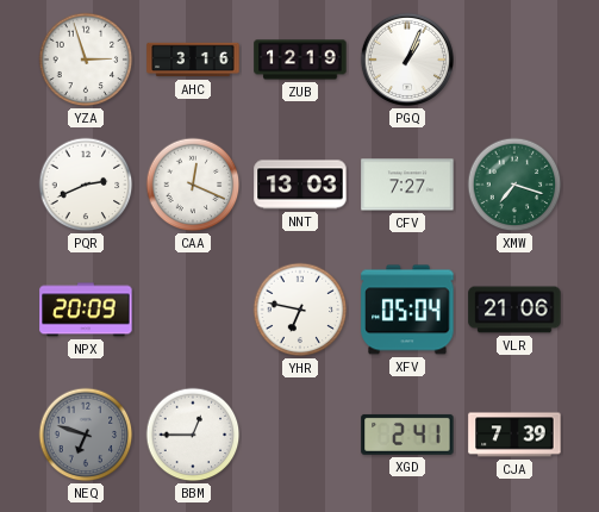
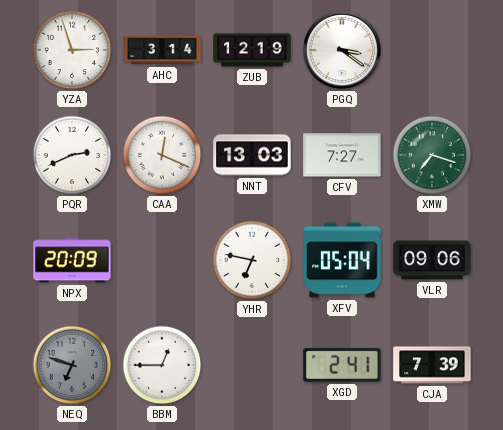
AHC: 3:16 -> 3:14
PGQ: 1:04 -> 3:21
VLR: 21:06 -> 09:06
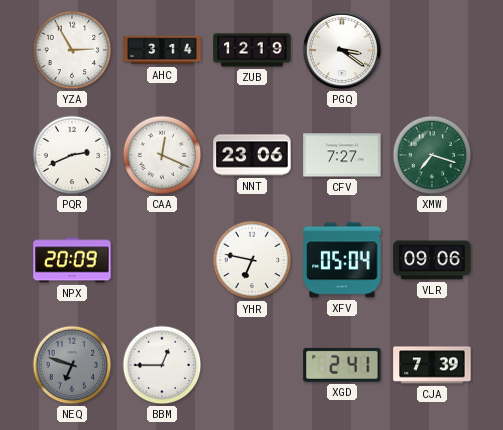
YZA: 2:57 -> 2:55
NNT: 13:03 -> 23:06
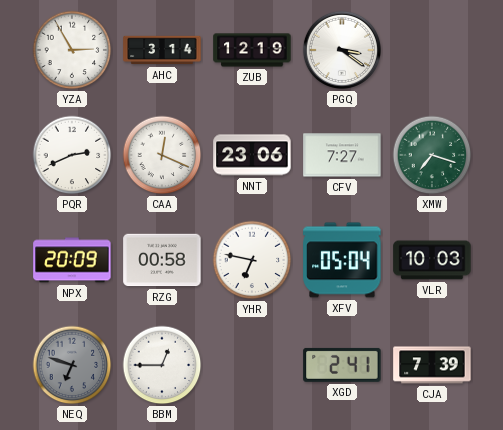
RZG: none -> 00:58
VLR: 09:06 -> 10:03
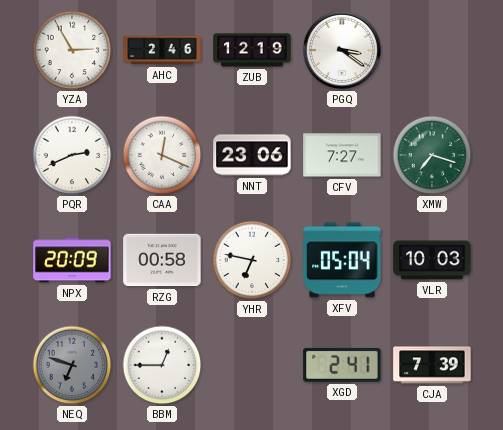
AHC: 3:14 -> 2:46
